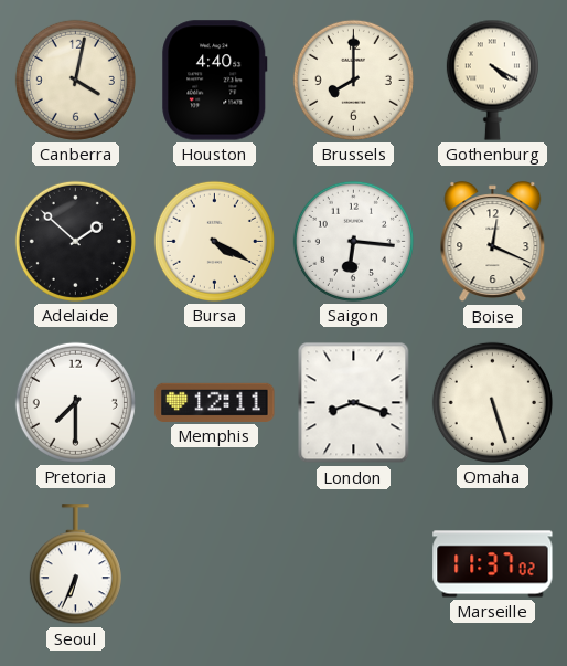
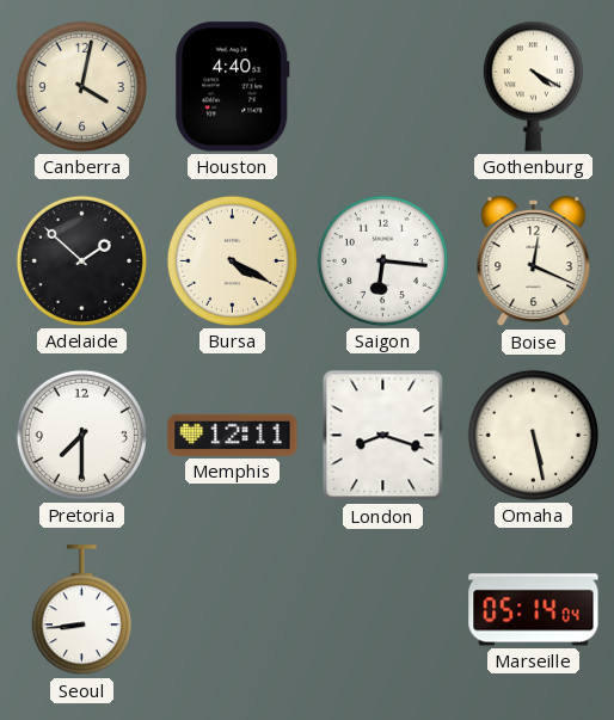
Brussels: 8:00 -> none
Omaha: 5:27 -> 5:28
Seoul: 6:34 -> 8:44
Marseille: 11:37 -> 05:14
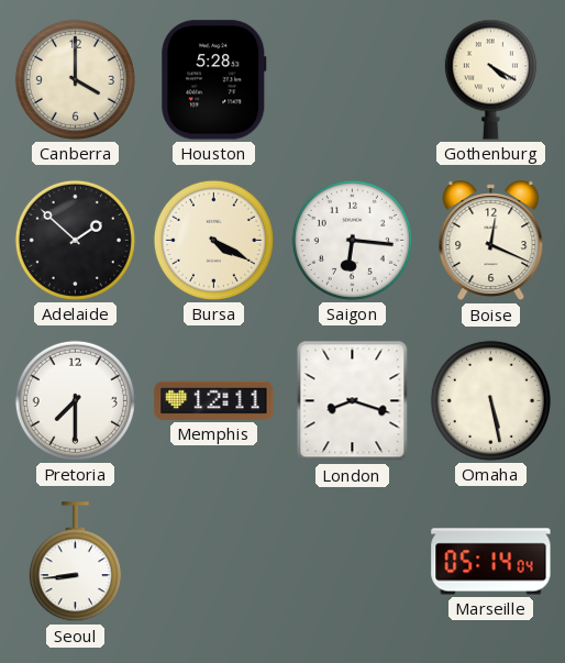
Canberra: 4:02 -> 4:00
Houston: 4:40 -> 5:28
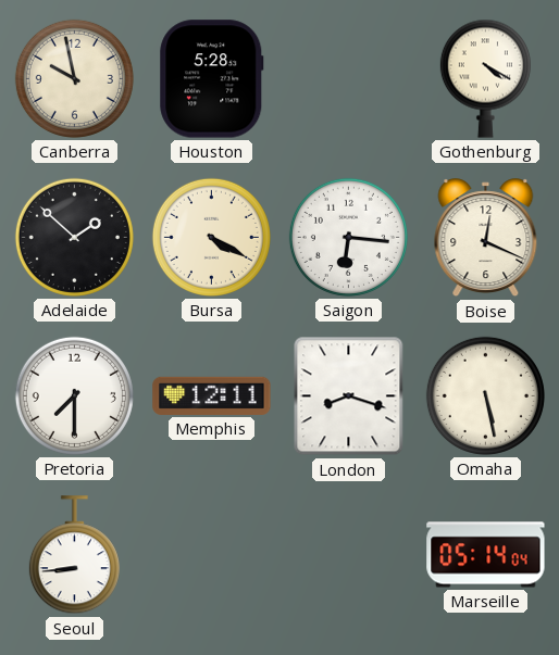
Canberra: 4:00 -> 9:58
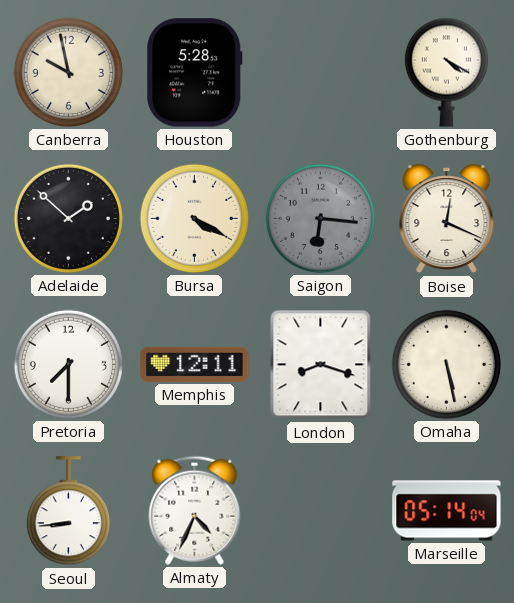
Saigon dial: white -> grey
Almaty: none -> 4:34
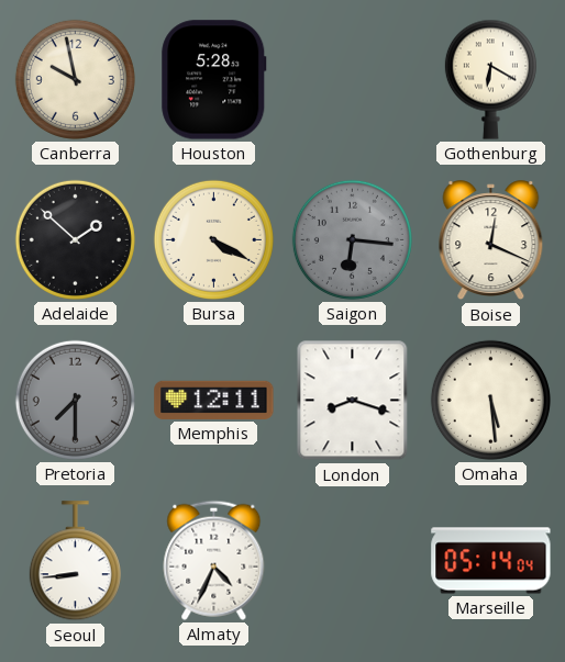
Gothenburg: 4:20 -> 6:20
Pretoria dial: white -> grey
Omaha: 5:28 -> 5:29
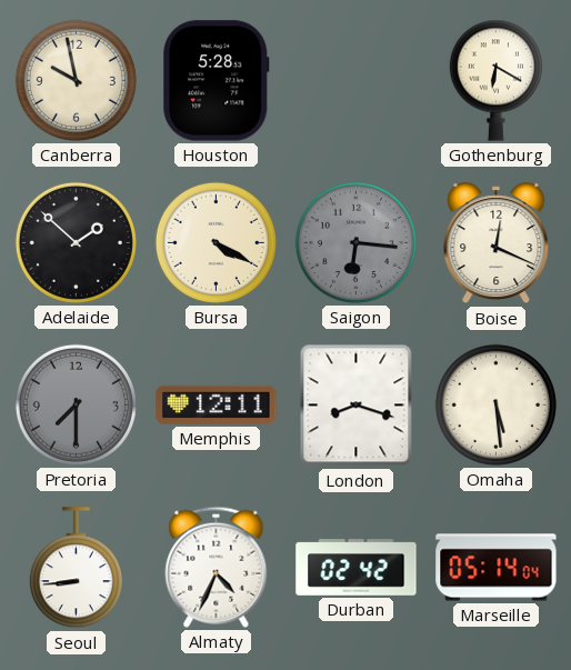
Durban: none -> 02:42
